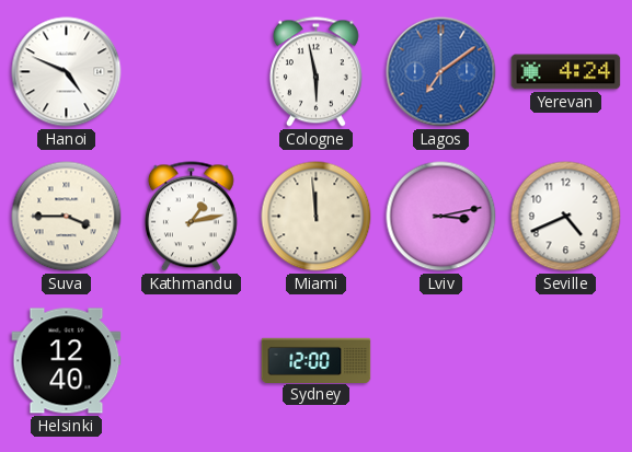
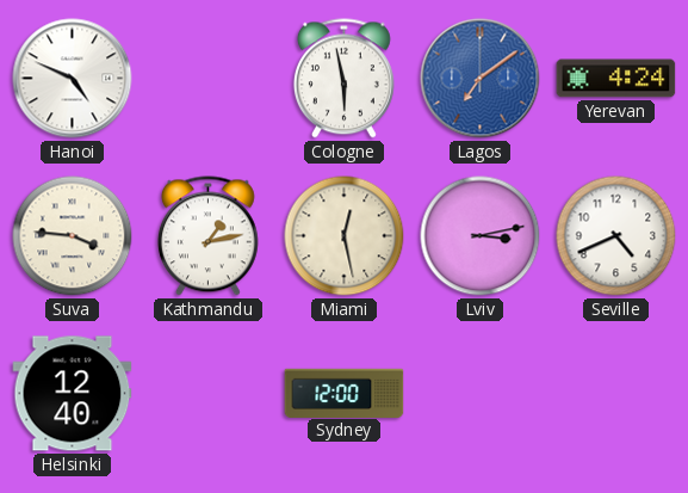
Suva: 3:45 -> 3:46
Miami: 11:59 -> 12:28
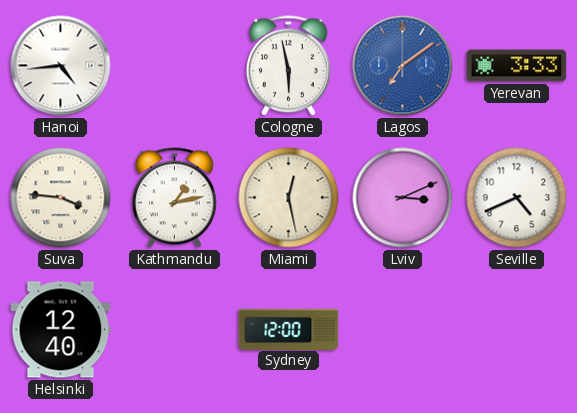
Hanoi: 4:49 -> 4:44
Yerevan: 4:24 -> 3:33
Lviv: 3:13 -> 3:11
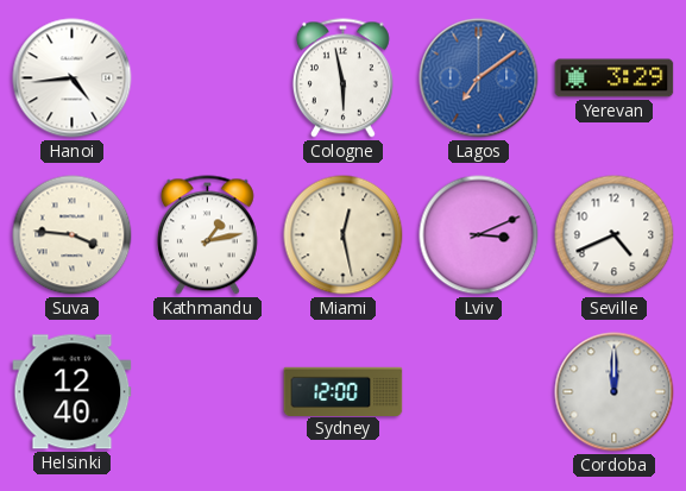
Yerevan: 3:33 -> 3:29
Cordoba: none -> 12:00
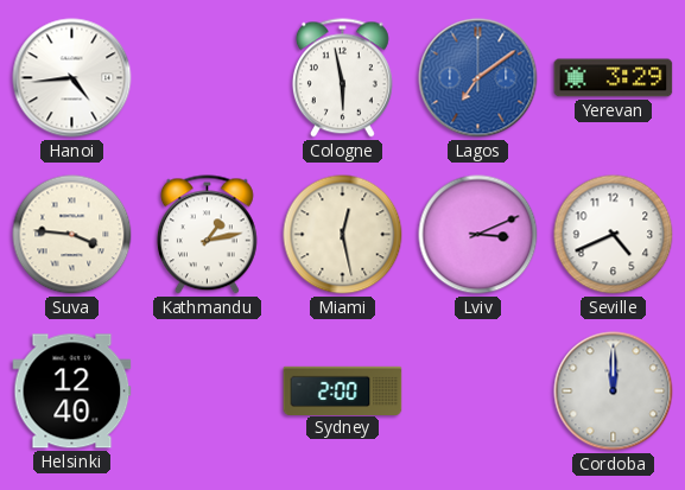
Sydney: 12:00 -> 2:00
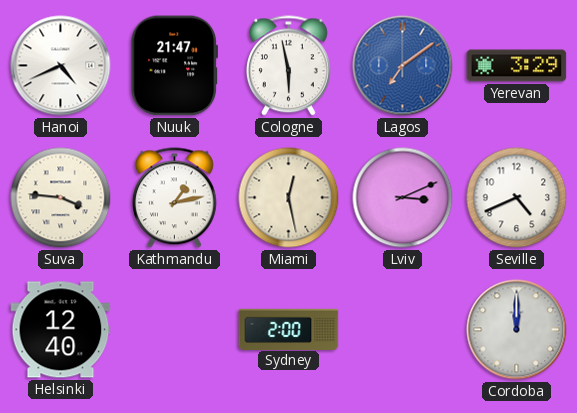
Hanoi: 4:44 -> 4:41
Nuuk: none -> 21:47
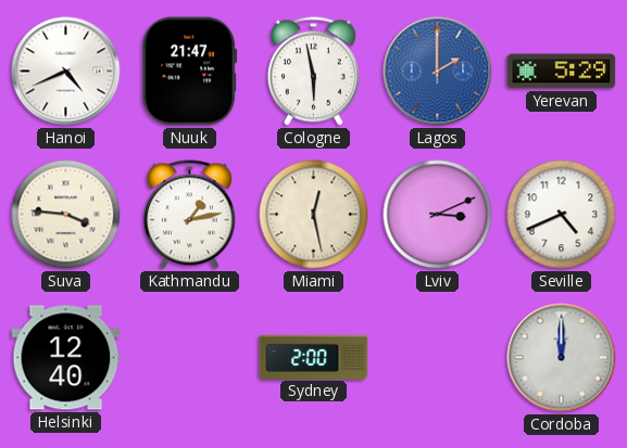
Lagos: 7:09 -> 2:00
Yerevan: 3:29 -> 5:29
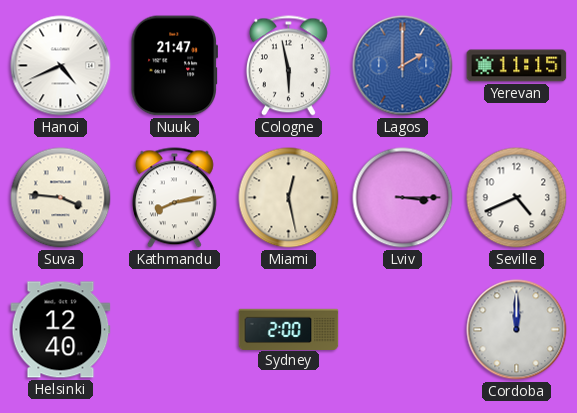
Yerevan: 5:29 -> 11:15
Kathmandu: 1:13 -> 8:13
Lviv: 3:11 -> 3:15
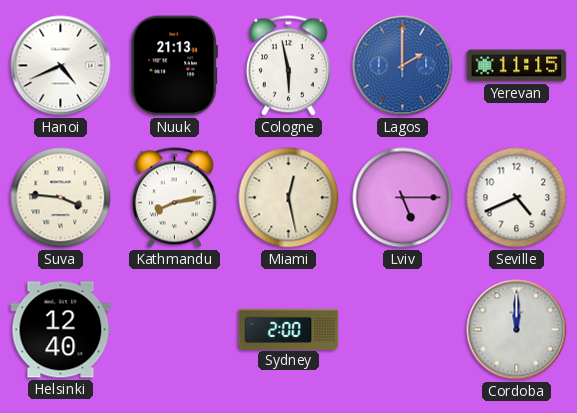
Nuuk: 21:47 -> 21:13
Lviv: 3:15 -> 5:15
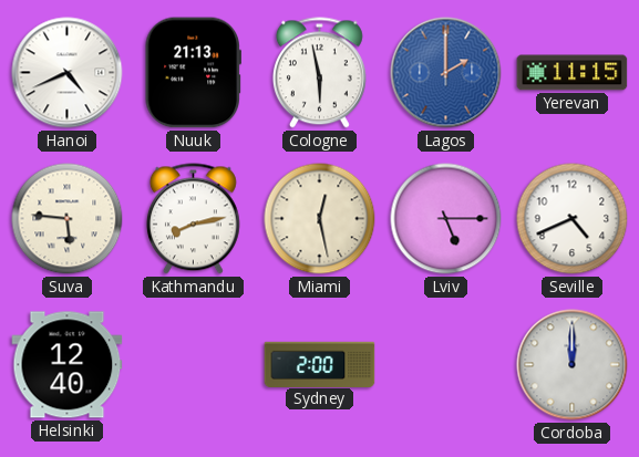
Suva: 3:46 -> 5:46
